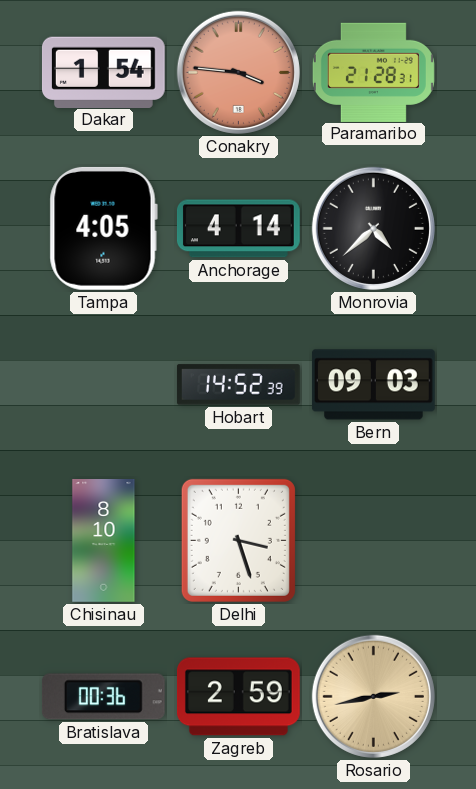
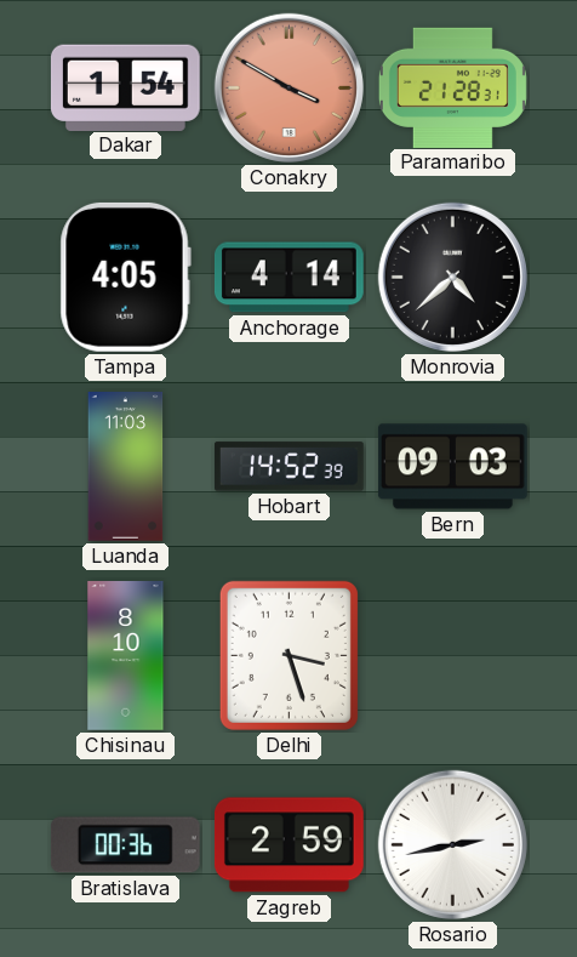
Conakry: 3:46 -> 3:50
Luanda: none -> 11:03
Rosario dial: champagne -> white
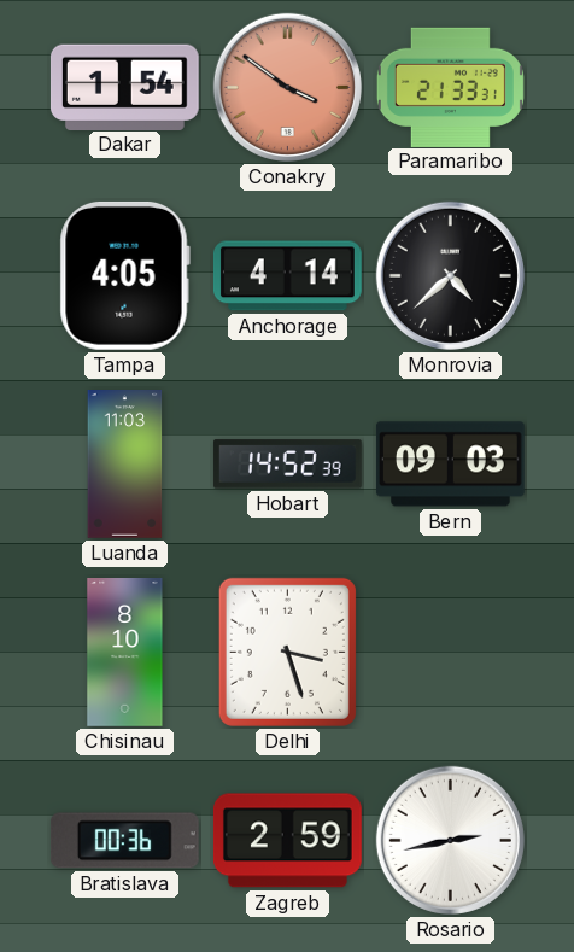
Conakry: 3:50 -> 3:51
Paramaribo: 21:28 -> 21:33
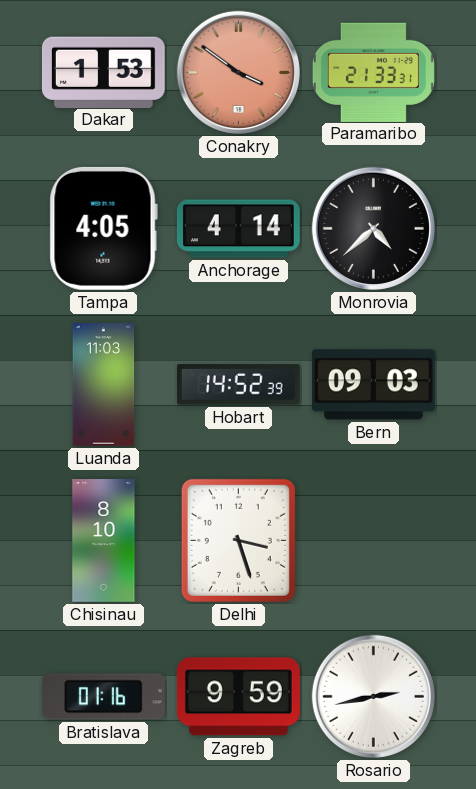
Dakar: 1:54 -> 1:53
Bratislava: 00:36 -> 01:16
Zagreb: 2:59 -> 9:59
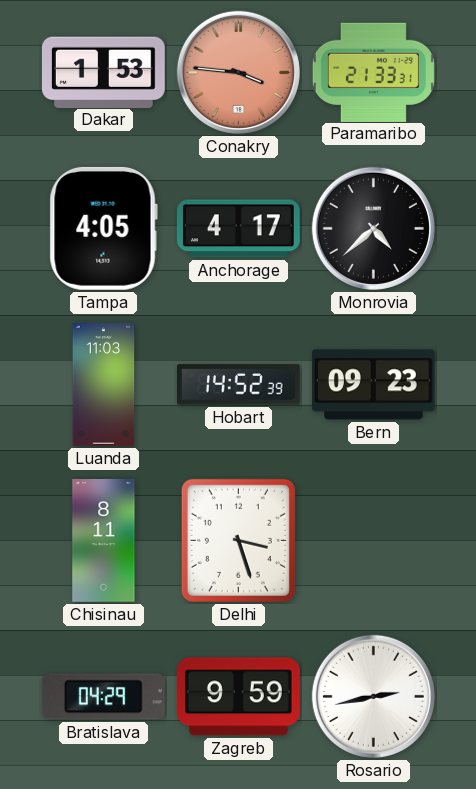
Conakry: 3:51 -> 3:46
Anchorage: 4:14 -> 4:17
Bern: 09:03 -> 09:23
Chisinau: 8:10 -> 8:11
Bratislava: 01:16 -> 04:29
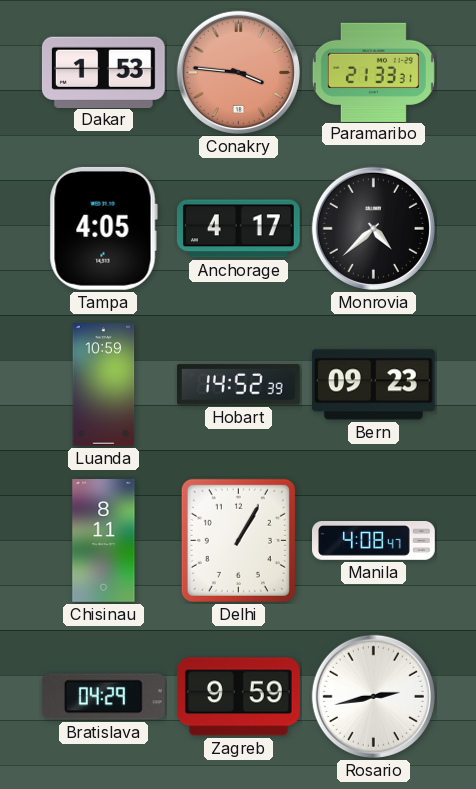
Luanda: 11:03 -> 10:59
Delhi: 3:27 -> 1:05
Manila: none -> 4:08
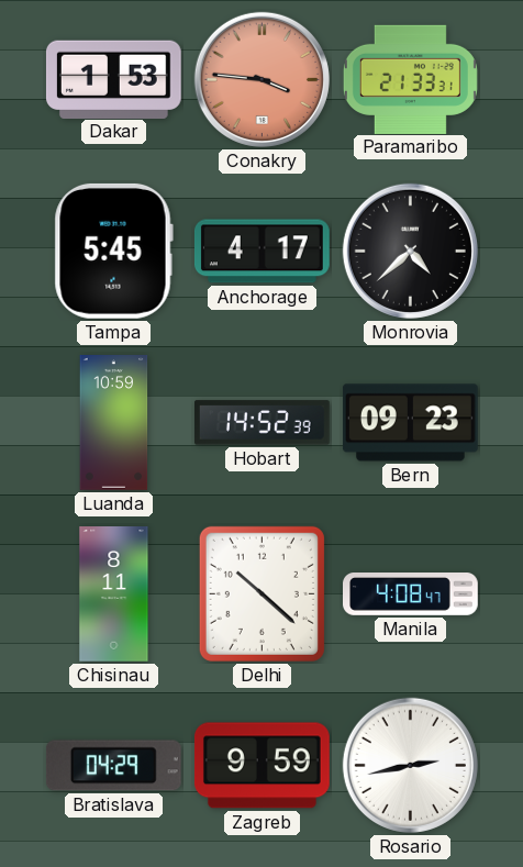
Tampa: 4:05 -> 5:45
Delhi: 1:05 -> 10:22
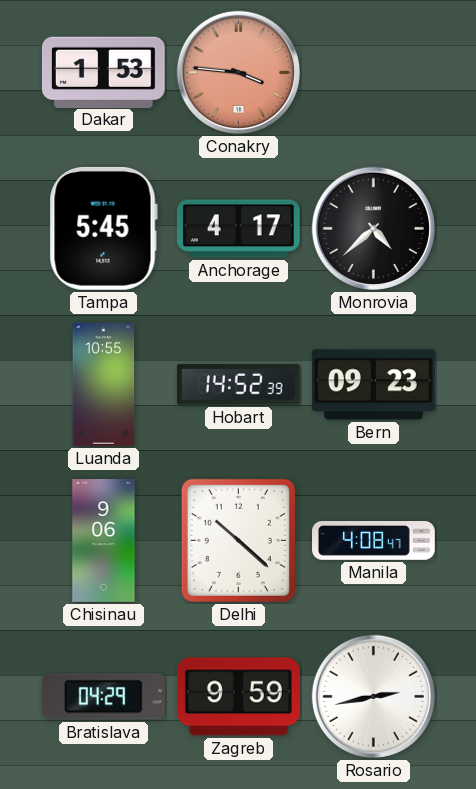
Paramaribo: 21:33 -> none
Luanda: 10:59 -> 10:55
Chisinau: 8:11 -> 9:06
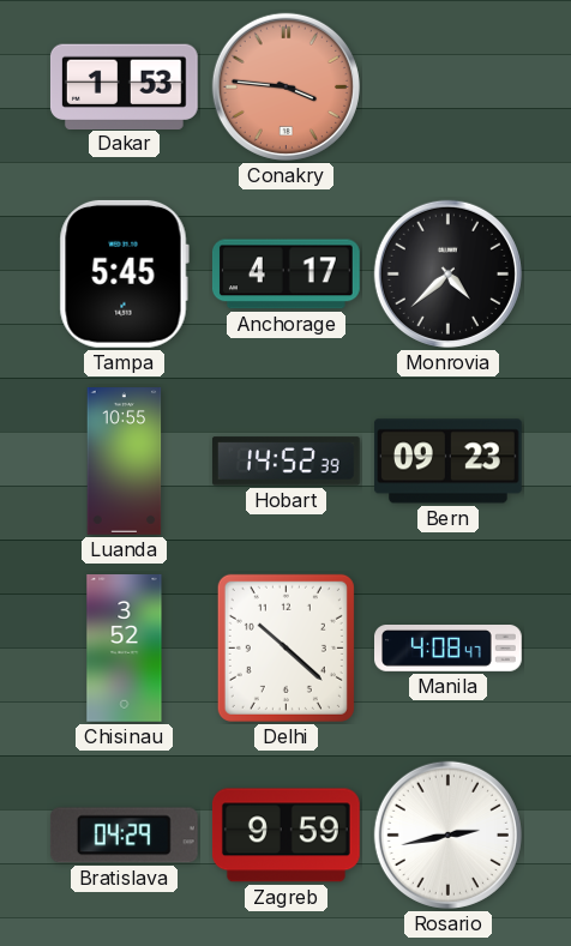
Chisinau: 9:06 -> 3:52
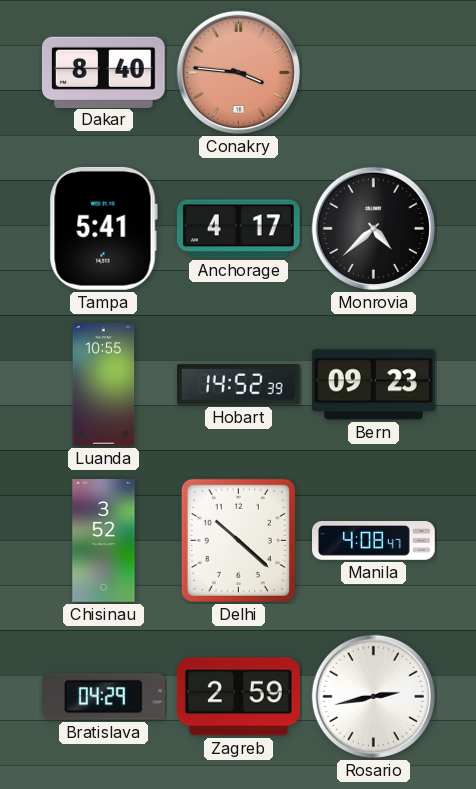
Dakar: 1:53 -> 8:40
Tampa: 5:45 -> 5:41
Zagreb: 9:59 -> 2:59
